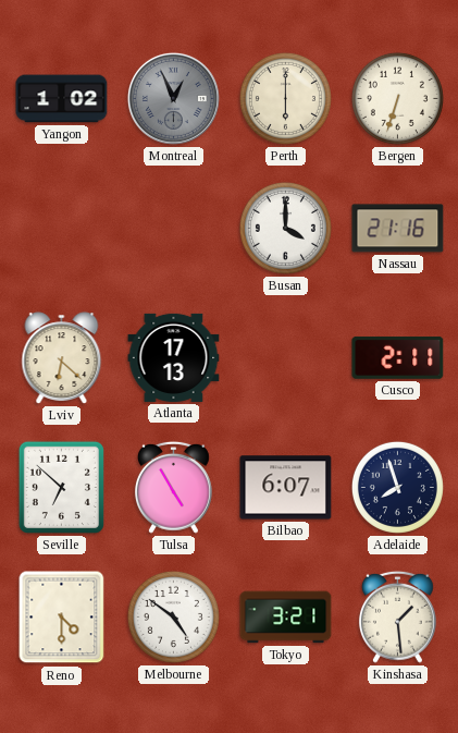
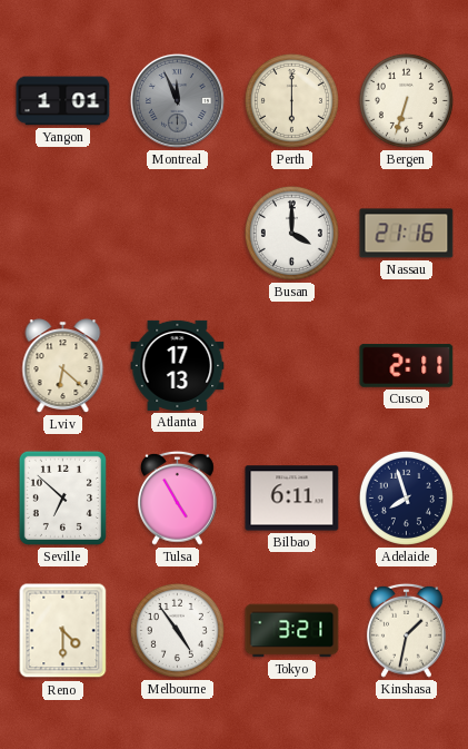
Yangon: 1:02 -> 1:01
Montreal: 12:56 -> 11:56
Bilbao: 6:07 -> 6:11
Melbourne: 4:51 -> 4:54
Kinshasa: 1:29 -> 1:32
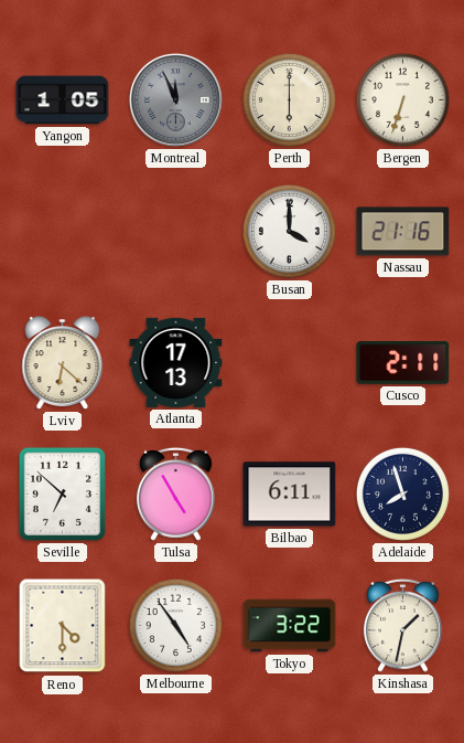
Yangon: 1:01 -> 1:05
Tokyo: 3:21 -> 3:22
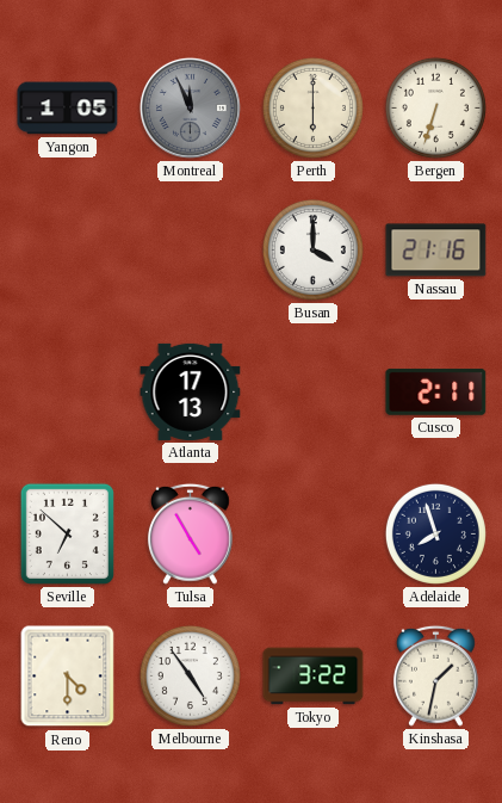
Lviv: 6:22 -> none
Bilbao: 6:11 -> none
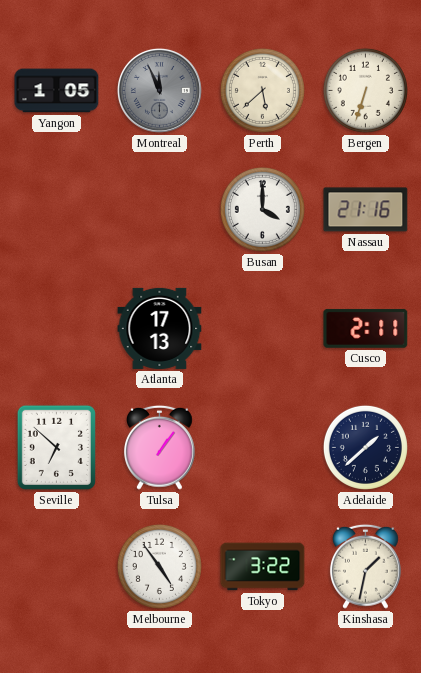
Perth: 6:00 -> 5:38
Tulsa: 4:55 -> 1:06
Adelaide: 7:57 -> 1:38
Reno: 4:30 -> none
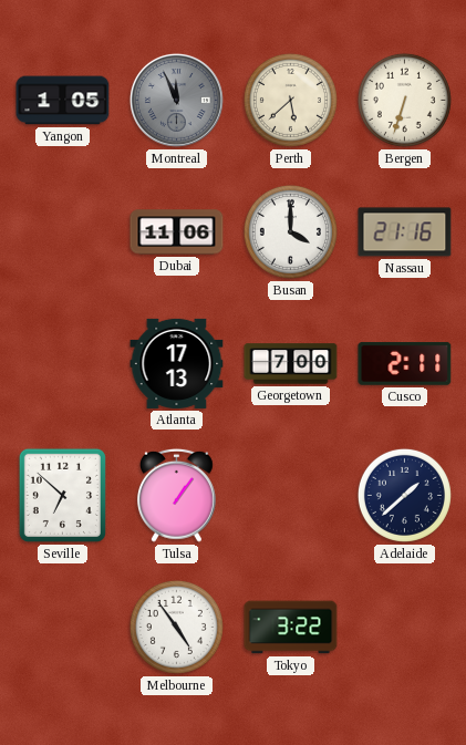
Dubai: none -> 11:06
Georgetown: none -> 7:00
Kinshasa: 1:32 -> none
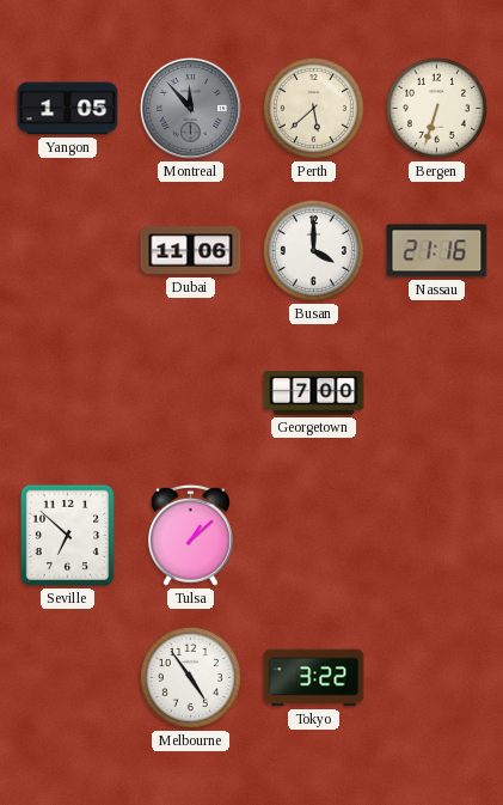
Montreal: 11:56 -> 11:53
Atlanta: 17:13 -> none
Cusco: 2:11 -> none
Tulsa: 1:06 -> 1:08
Adelaide: 1:38 -> none
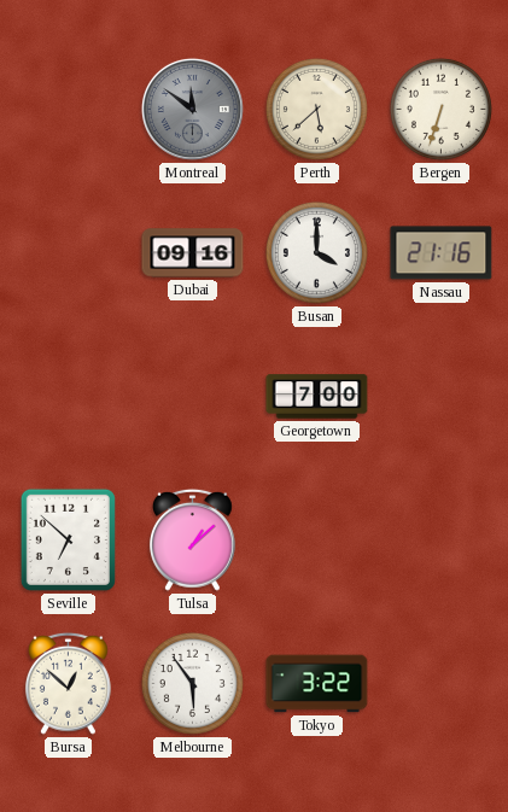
Yangon: 1:05 -> none
Montreal: 11:53 -> 11:51
Dubai: 11:06 -> 09:16
Bursa: none -> 12:52
Melbourne: 4:54 -> 5:54
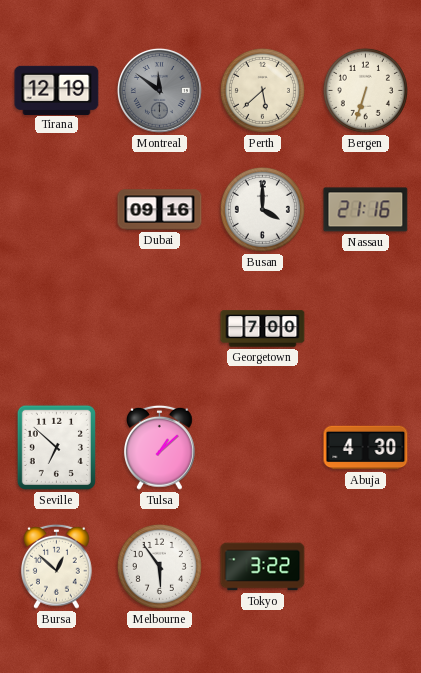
Tirana: none -> 12:19
Abuja: none -> 4:30
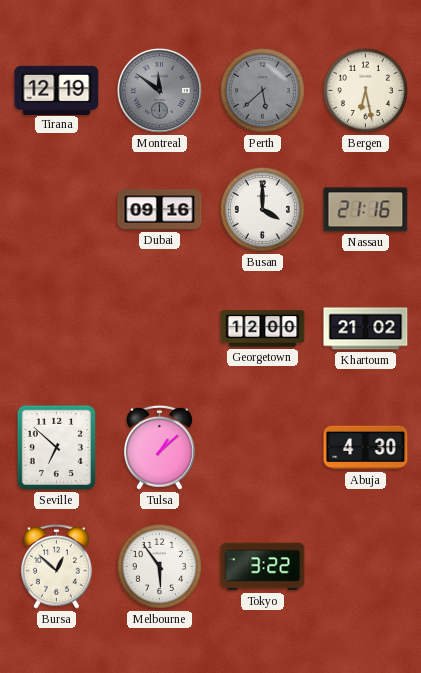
Perth dial: cream -> grey
Bergen: 6:33 -> 6:28
Georgetown: 7:00 -> 12:00
Khartoum: none -> 21:02
